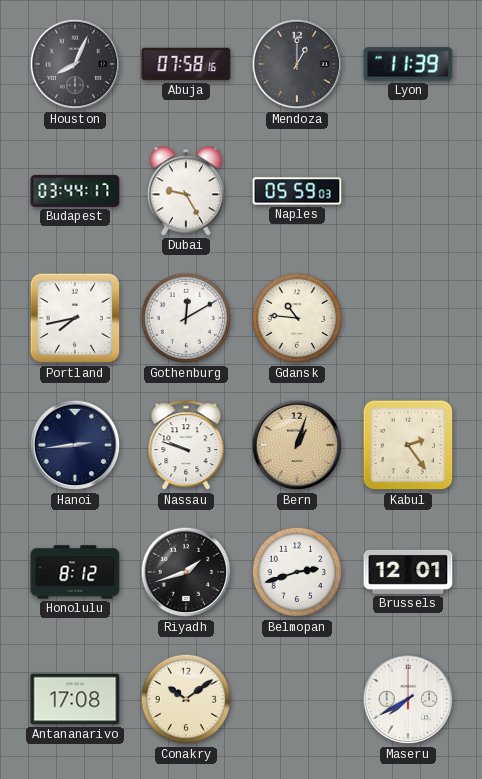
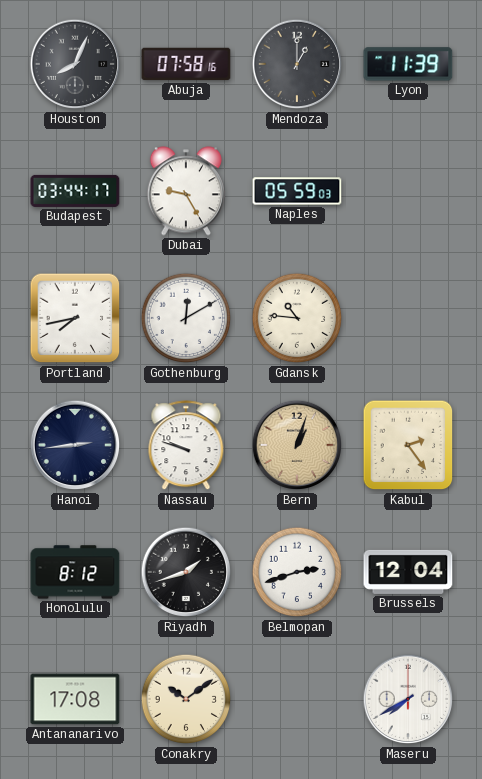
Brussels: 12:01 -> 12:04
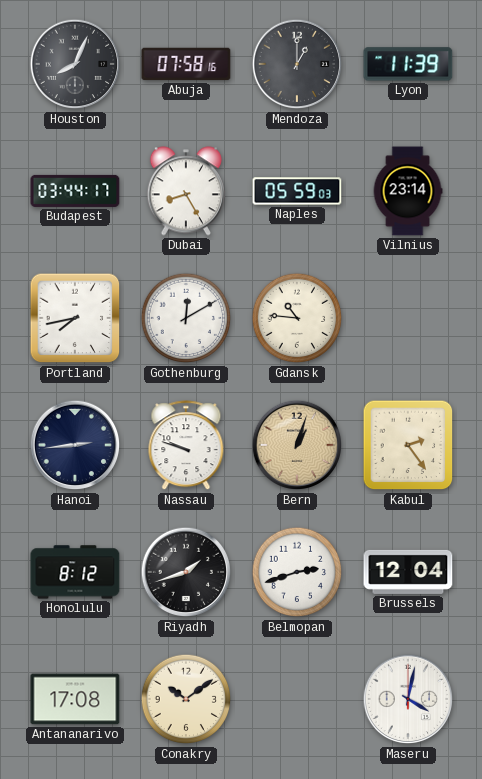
Dubai: 9:25 -> 8:25
Vilnius: none -> 23:14
Maseru: 7:40 -> 4:02
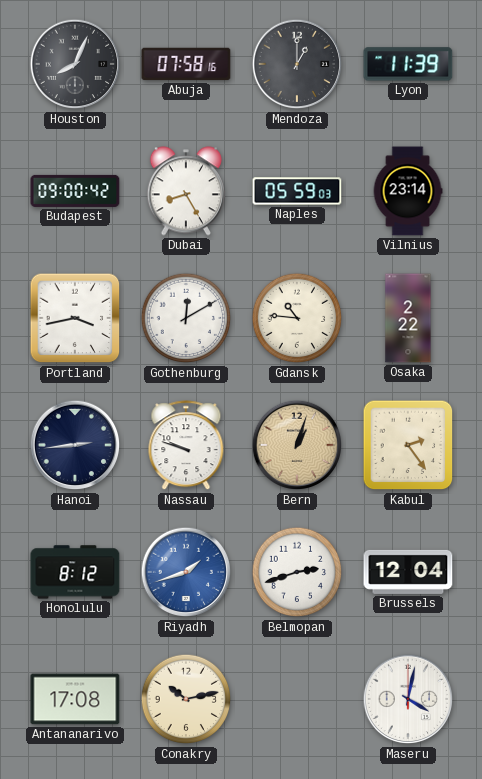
Budapest: 03:44 -> 09:00
Portland: 7:43 -> 3:43
Osaka: none -> 2:22
Riyadh dial: black -> blue
Conakry: 10:09 -> 10:13
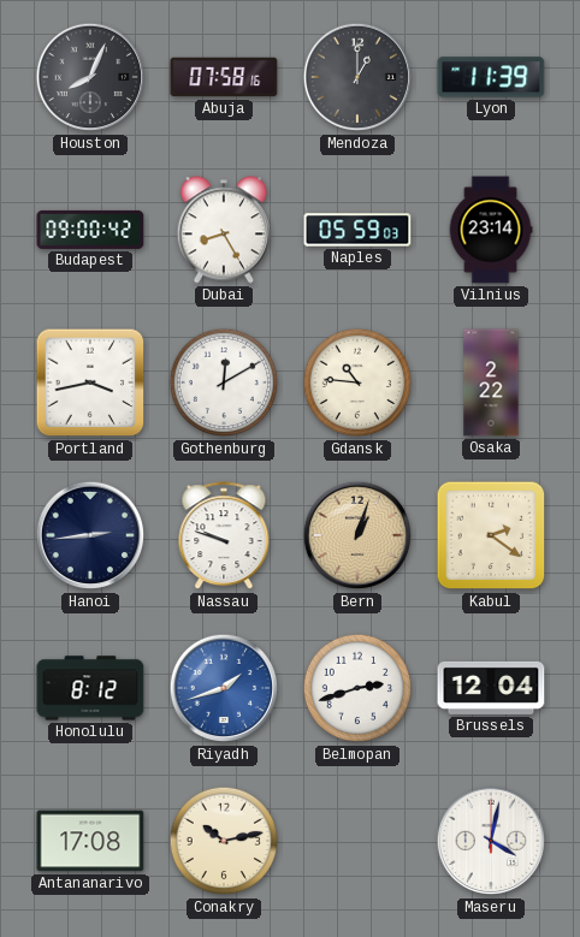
Kabul: 2:24 -> 2:21
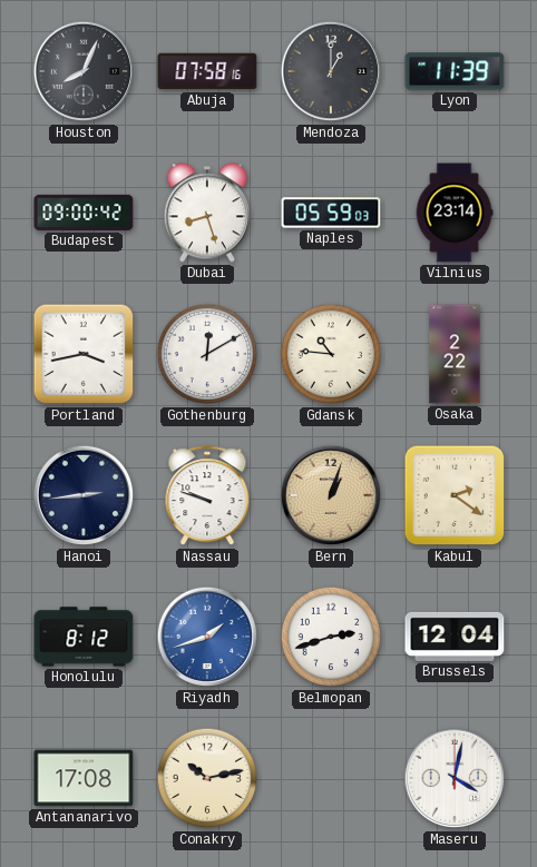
Dubai: 8:25 -> 8:27
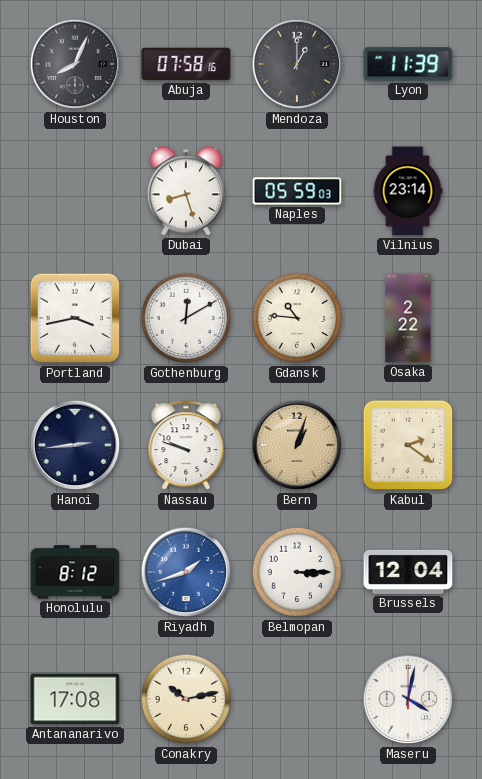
Budapest: 09:00 -> none
Belmopan: 2:42 -> 3:15
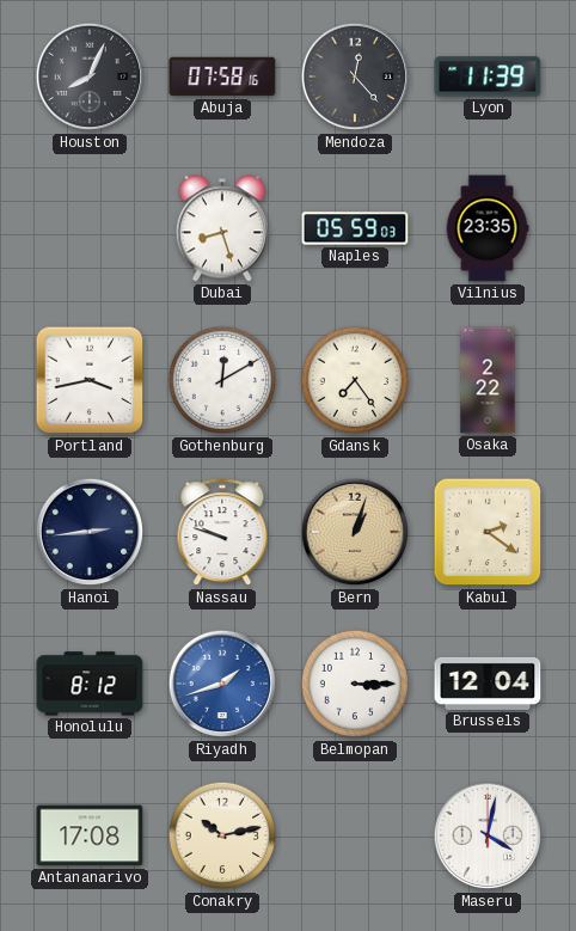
Mendoza: 1:00 -> 12:23
Vilnius: 23:14 -> 23:35
Gdansk: 10:46 -> 7:24
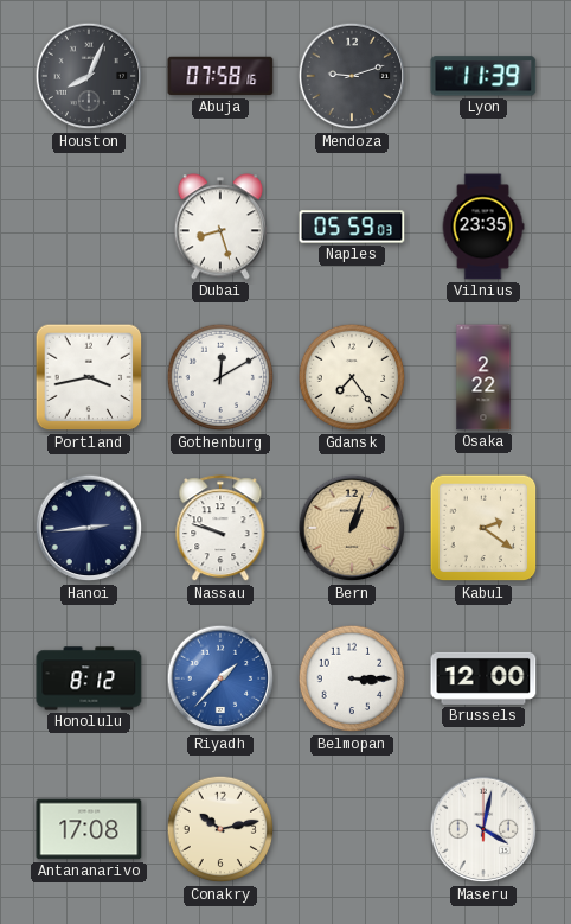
Mendoza: 12:23 -> 9:12
Riyadh: 1:42 -> 1:37
Brussels: 12:04 -> 12:00
